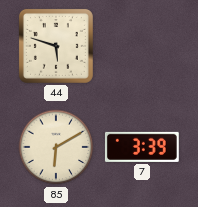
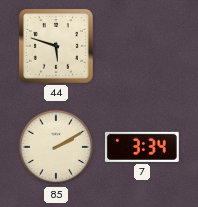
85: 6:10 -> 2:10
7: 3:39 -> 3:34
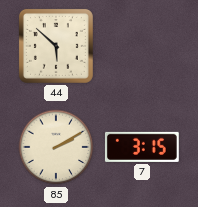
44: 5:48 -> 5:52
7: 3:34 -> 3:15
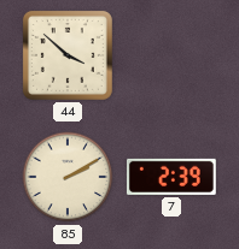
44: 5:52 -> 3:52
7: 3:15 -> 2:39
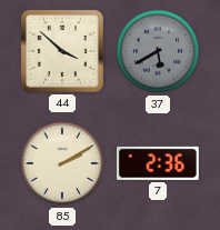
37: none -> 5:40
7: 2:39 -> 2:36
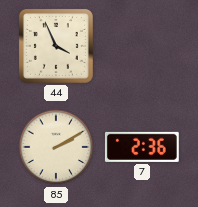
44: 3:52 -> 3:56
37: 5:40 -> none
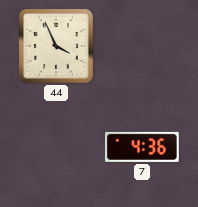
85: 2:10 -> none
7: 2:36 -> 4:36
